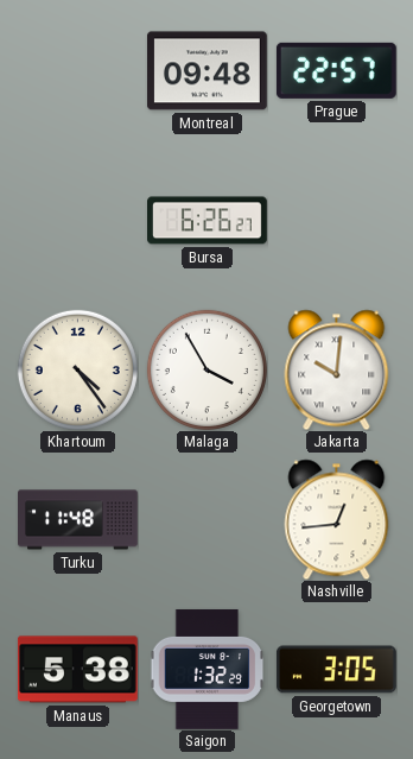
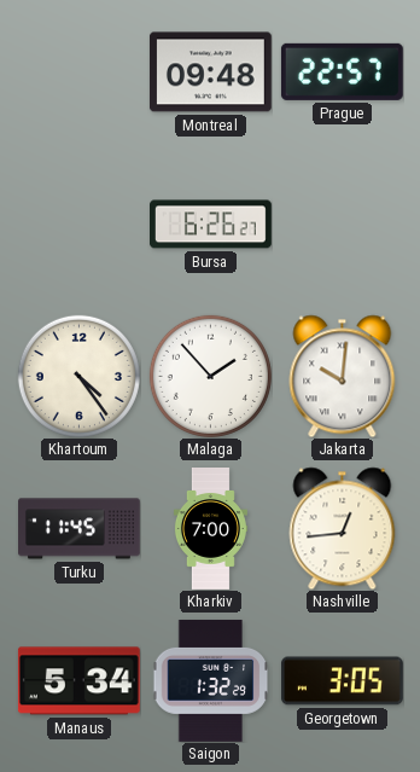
Malaga: 3:55 -> 1:53
Turku: 11:48 -> 11:45
Kharkiv: none -> 7:00
Manaus: 5:38 -> 5:34
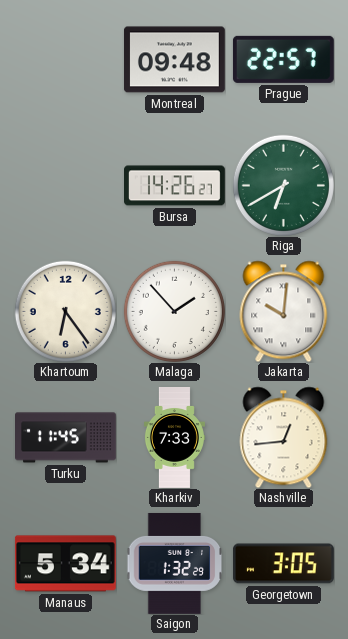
Bursa: 6:26 -> 14:26
Riga: none -> 6:40
Khartoum: 4:24 -> 6:24
Kharkiv: 7:00 -> 7:33
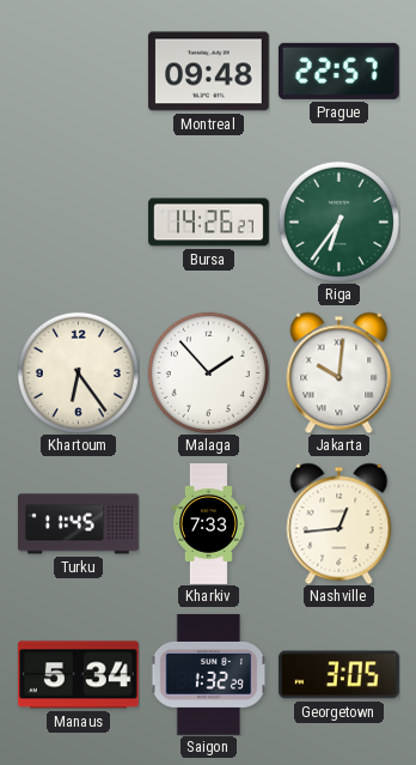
Riga: 6:40 -> 6:36
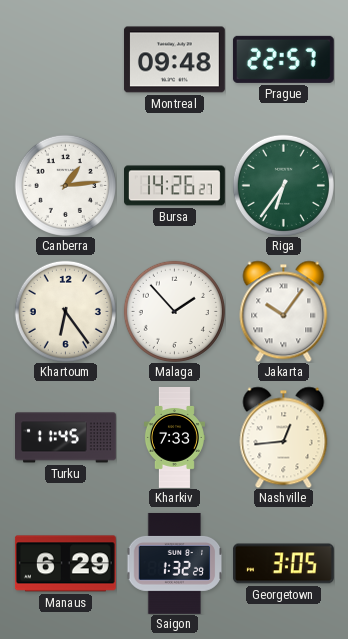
Canberra: none -> 1:14
Jakarta: 10:01 -> 10:06
Manaus: 5:34 -> 6:29
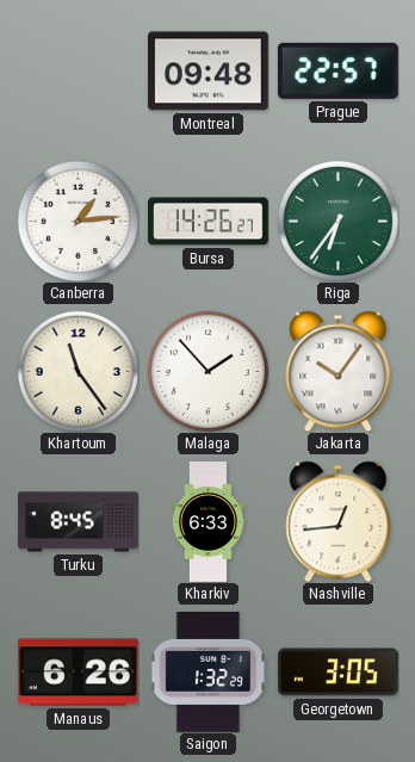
Khartoum: 6:24 -> 11:24
Turku: 11:45 -> 8:45
Kharkiv: 7:33 -> 6:33
Manaus: 6:29 -> 6:26
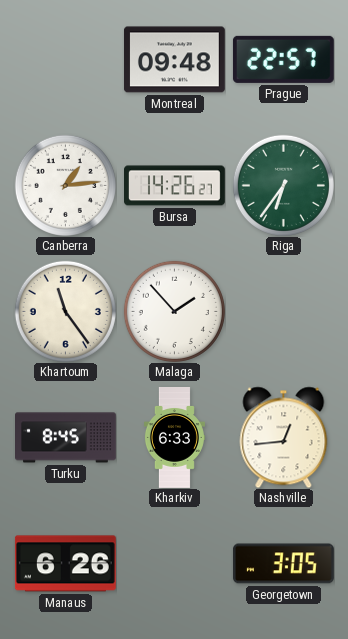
Jakarta: 10:06 -> none
Saigon: 1:32 -> none
